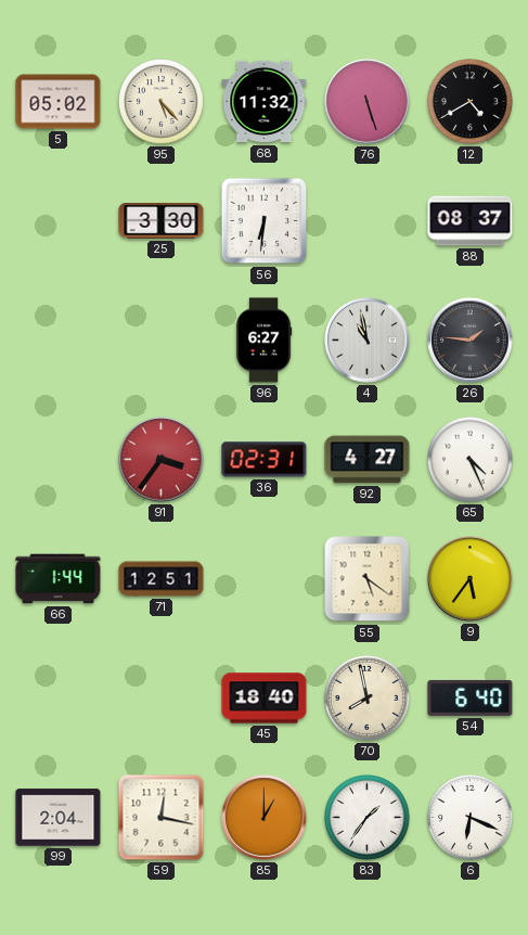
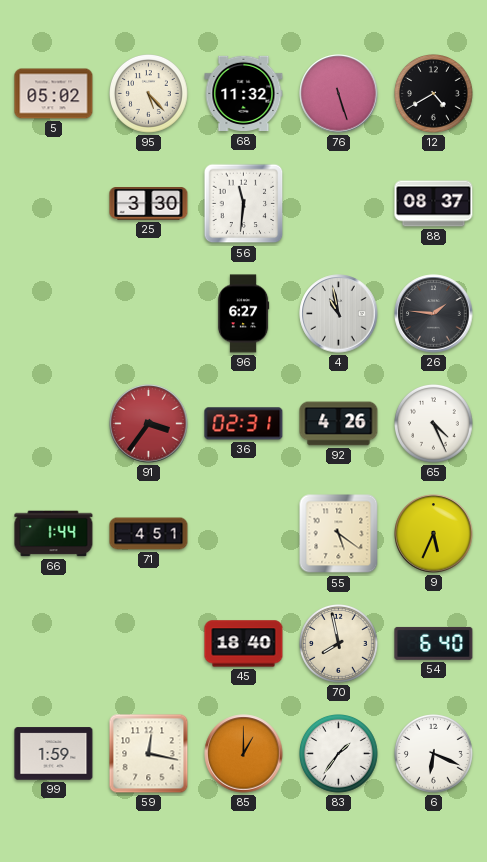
56: 6:31 -> 11:31
92: 4:27 -> 4:26
71: 12:51 -> 4:51
9: 5:36 -> 5:34
99: 2:04 -> 1:59
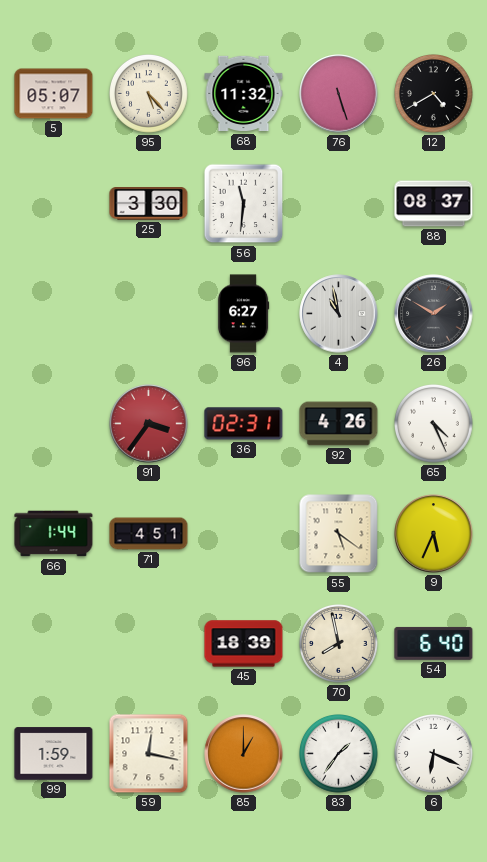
5: 05:02 -> 05:07
26: 1:46 -> 1:50
45: 18:40 -> 18:39
